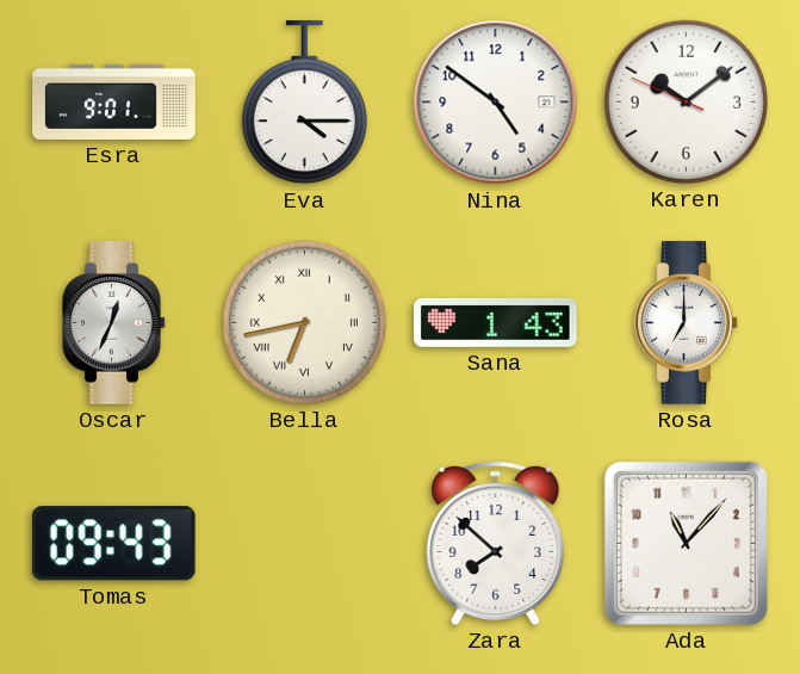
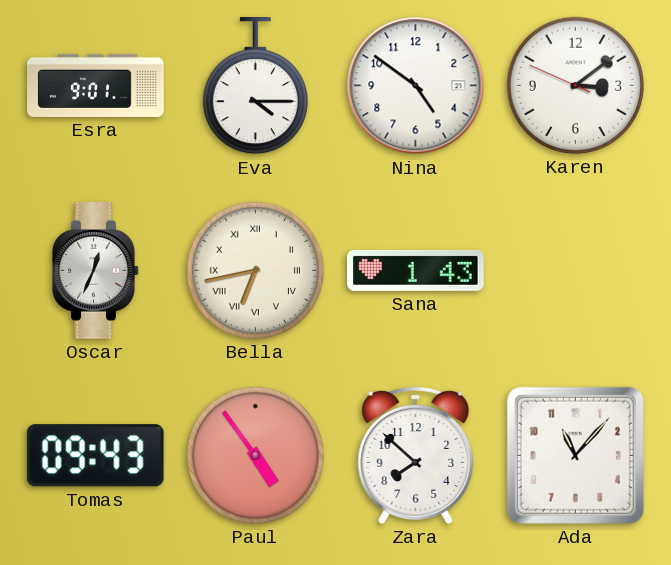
Karen: 10:08 -> 3:08
Rosa: 7:00 -> none
Paul: none -> 4:54
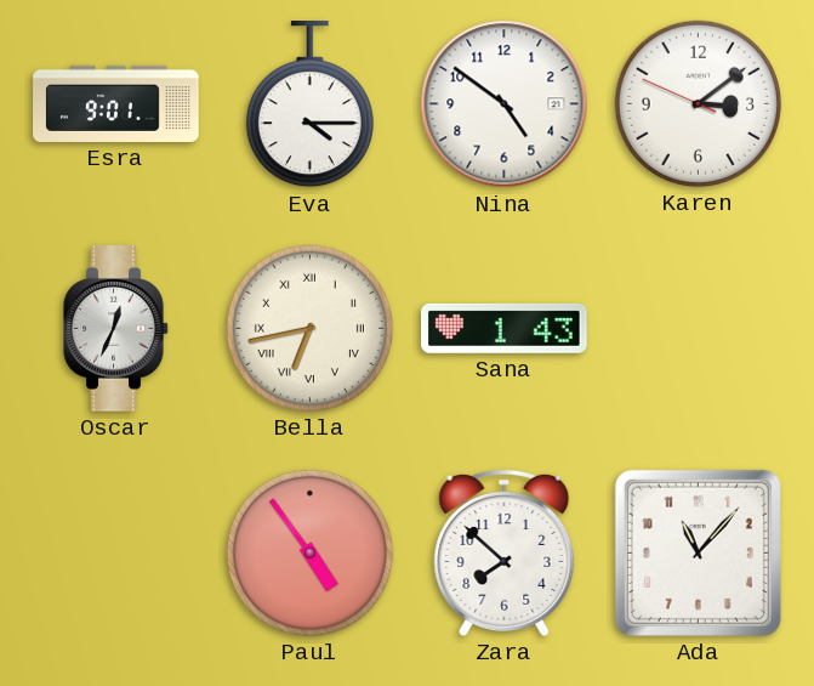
Tomas: 09:43 -> none
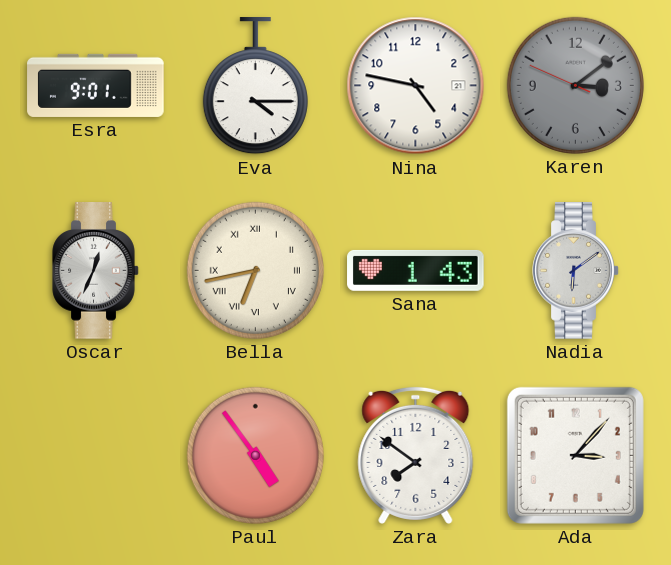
Nina: 4:51 -> 4:47
Karen dial: white -> grey
Nadia: none -> 6:09
Zara: 7:52 -> 7:51
Ada: 11:07 -> 3:07
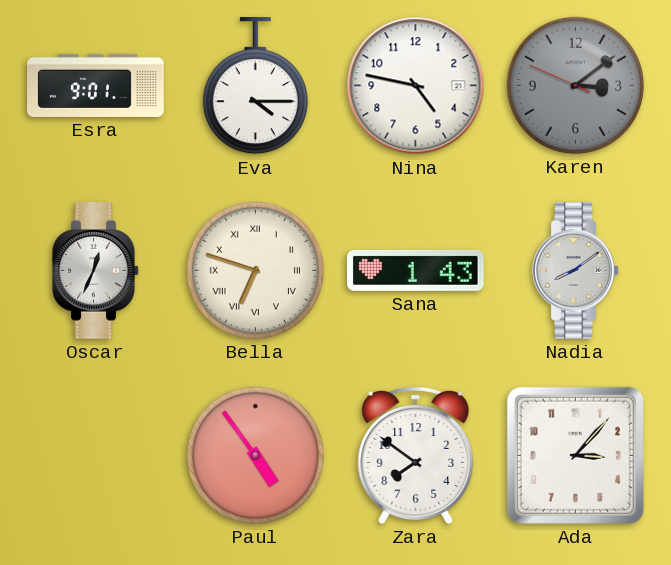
Bella: 6:43 -> 6:48
Nadia: 6:09 -> 8:09
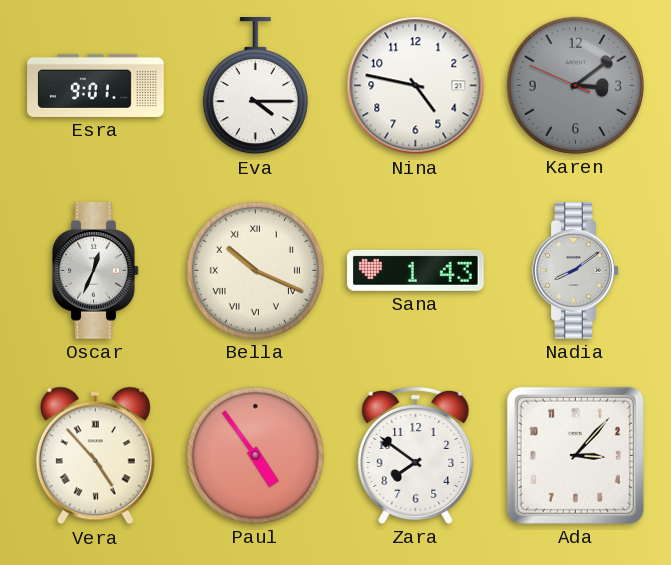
Bella: 6:48 -> 10:19
Vera: none -> 4:53
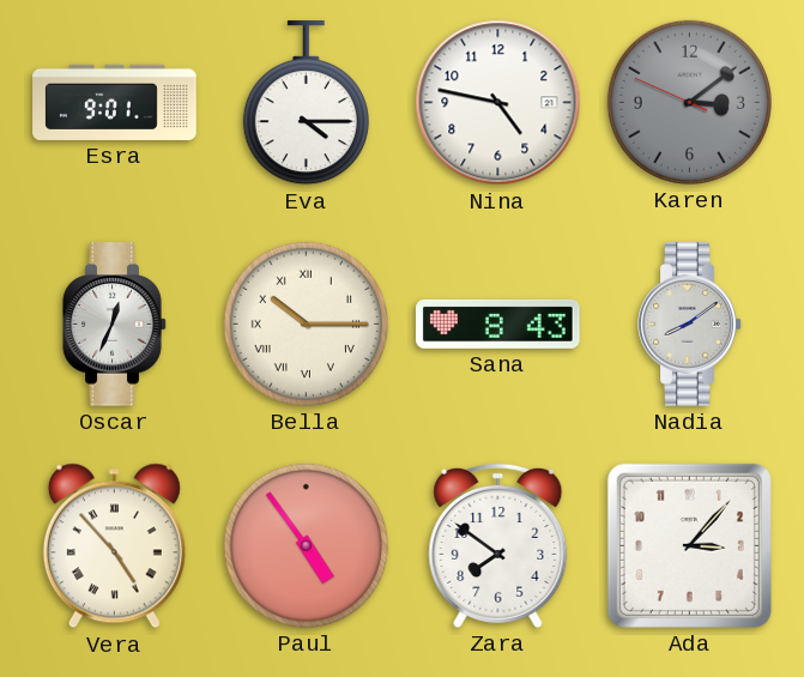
Bella: 10:19 -> 10:15
Sana: 1:43 -> 8:43
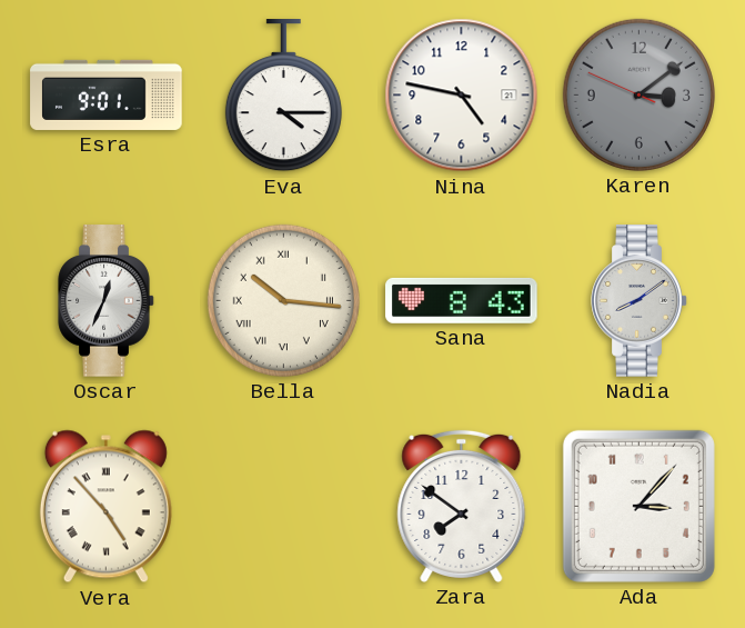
Bella: 10:15 -> 10:16
Paul: 4:54 -> none
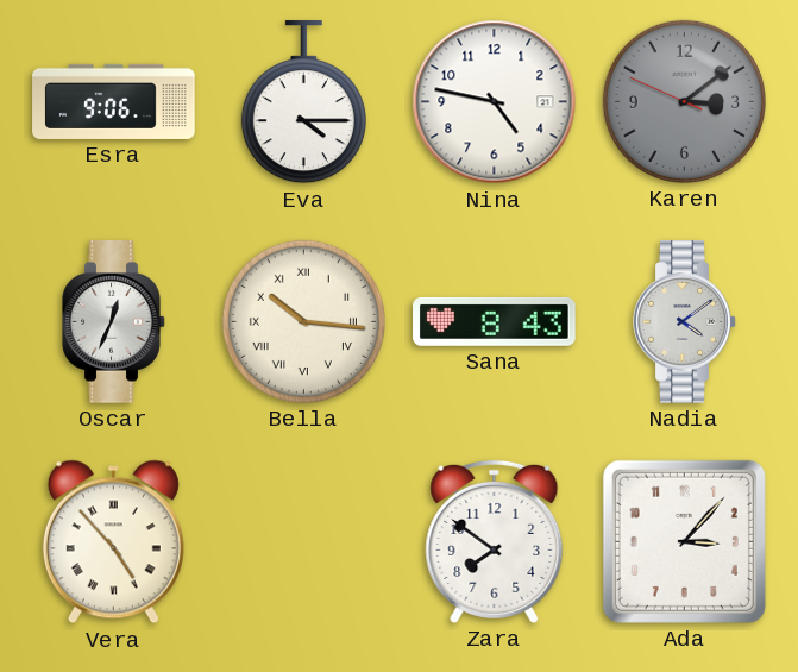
Esra: 9:01 -> 9:06
Nadia: 8:09 -> 4:09
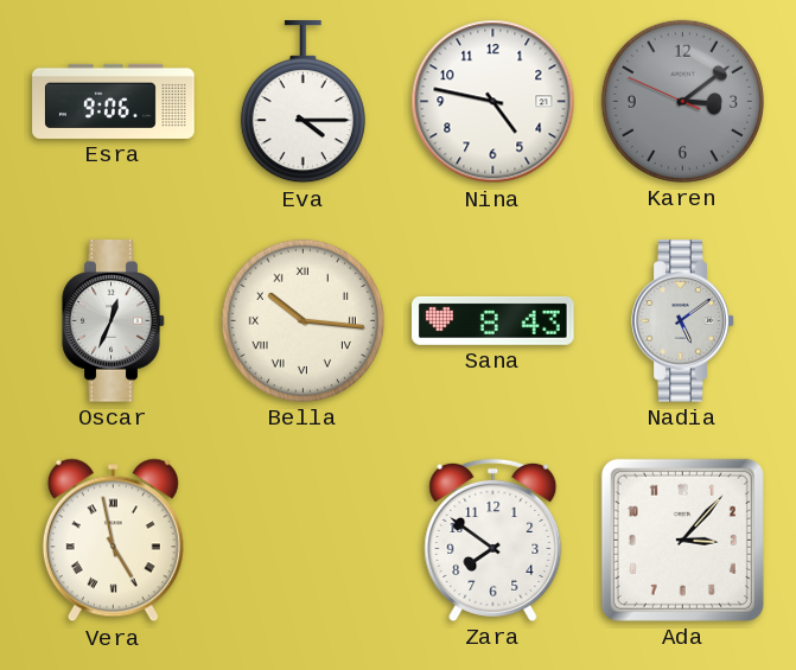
Nadia: 4:09 -> 5:09
Vera: 4:53 -> 4:58
